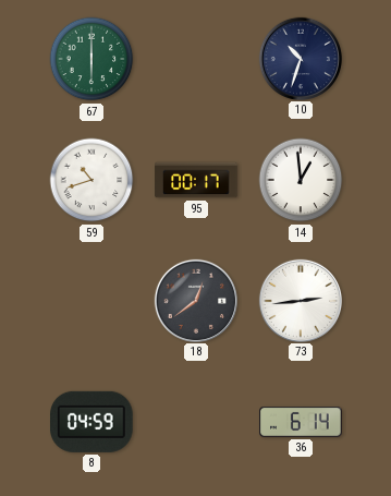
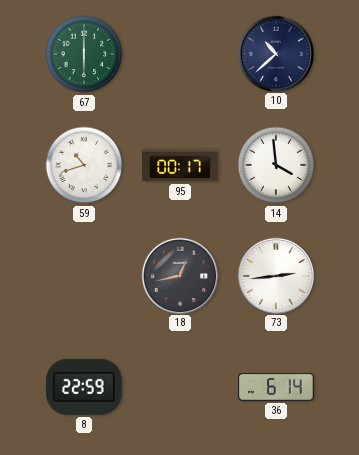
10: 10:33 -> 10:38
14: 12:59 -> 3:59
18: 12:39 -> 12:43
8: 04:59 -> 22:59
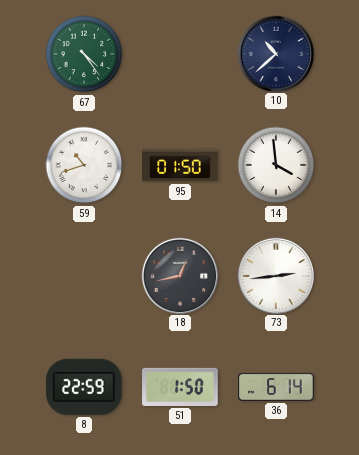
67: 6:00 -> 4:24
95: 00:17 -> 01:50
51: none -> 1:50
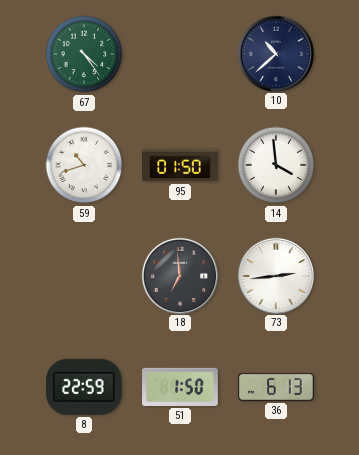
18: 12:43 -> 6:59
36: 6:14 -> 6:13
